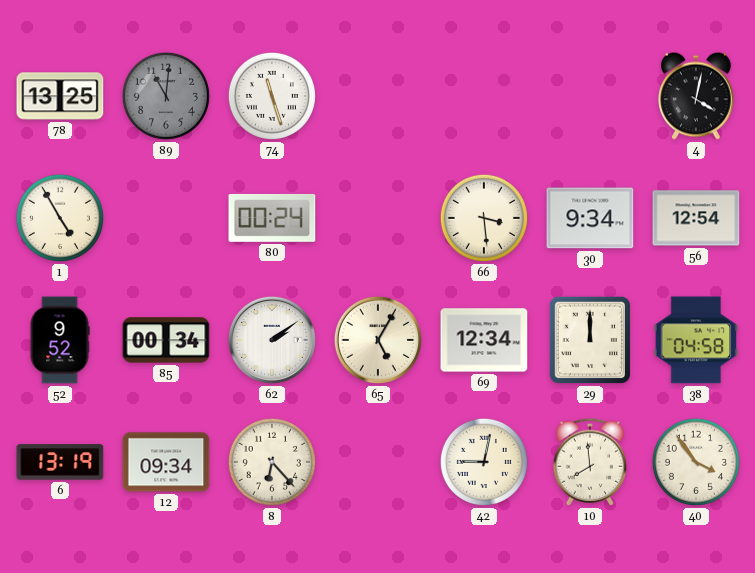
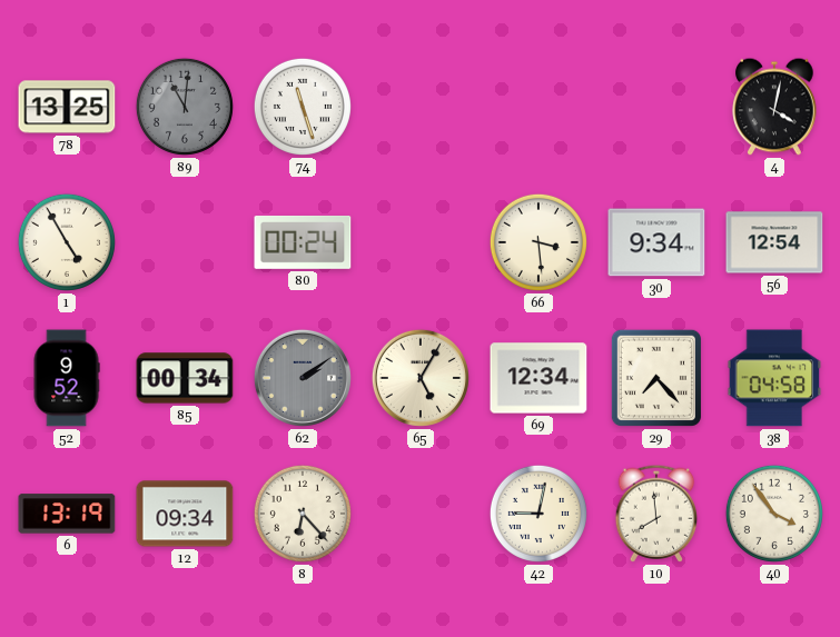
62 dial: white -> grey
29: 12:00 -> 7:23
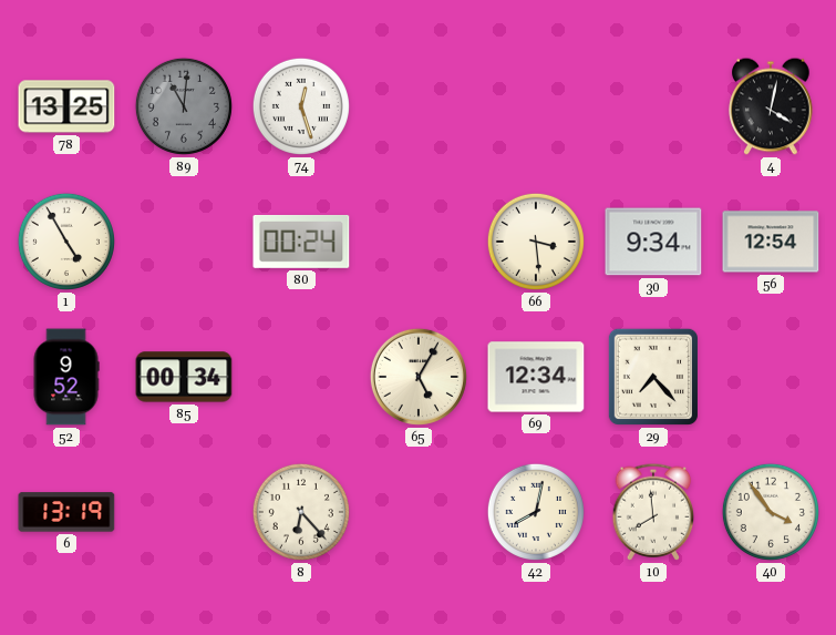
74: 11:27 -> 12:27
62: 2:09 -> none
38: 04:58 -> none
12: 09:34 -> none
42: 9:02 -> 8:02
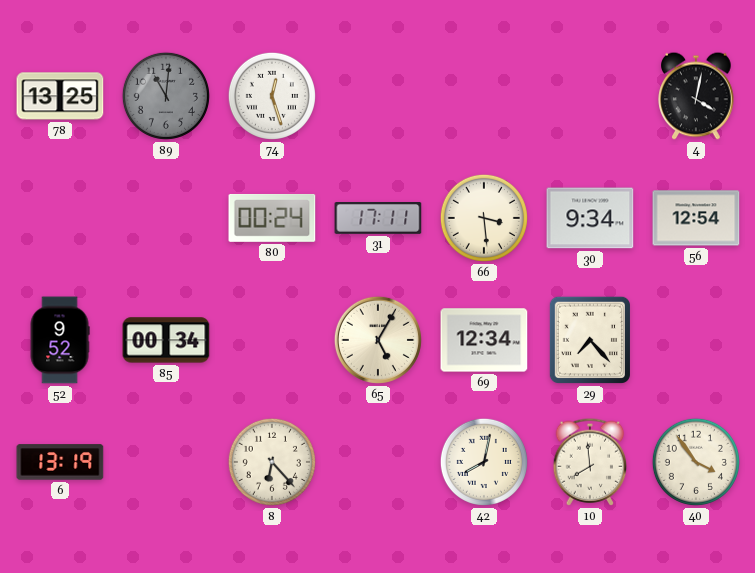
1: 4:55 -> none
31: none -> 17:11
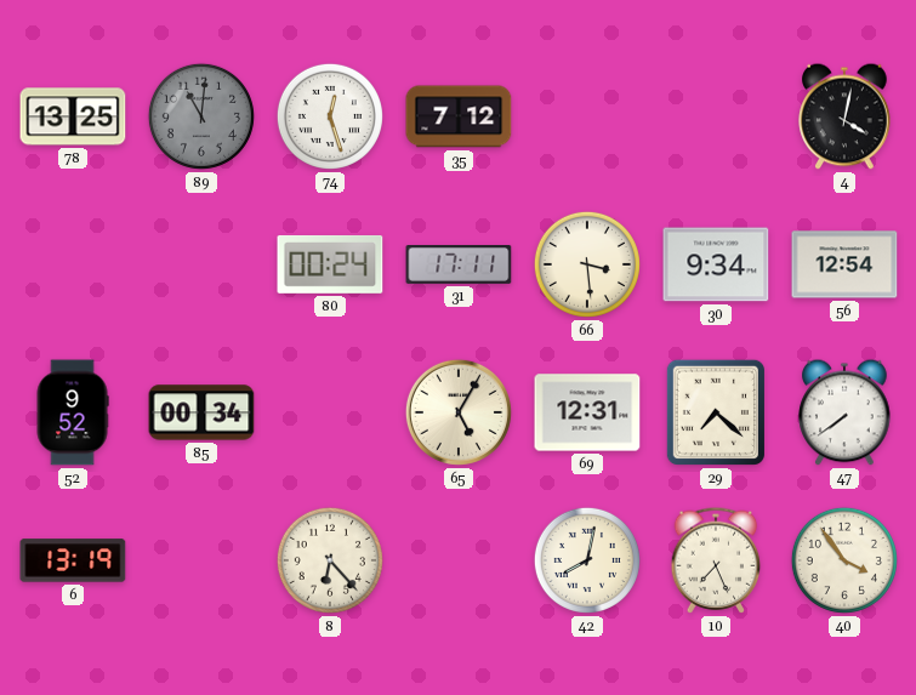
35: none -> 7:12
69: 12:34 -> 12:31
29: 7:23 -> 7:22
47: none -> 7:39
10: 7:59 -> 7:26
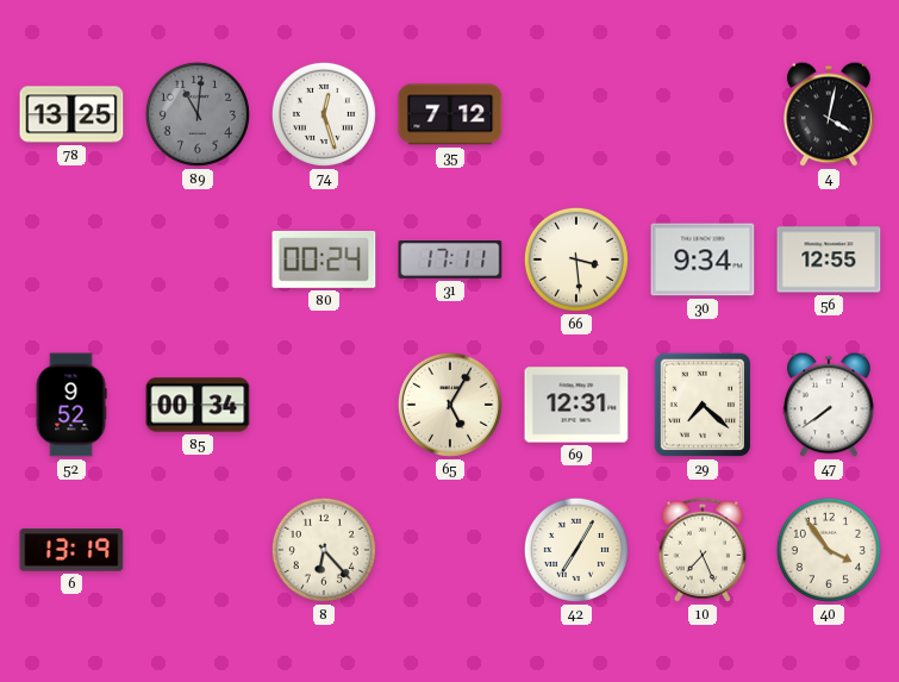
56: 12:54 -> 12:55
42: 8:02 -> 7:05
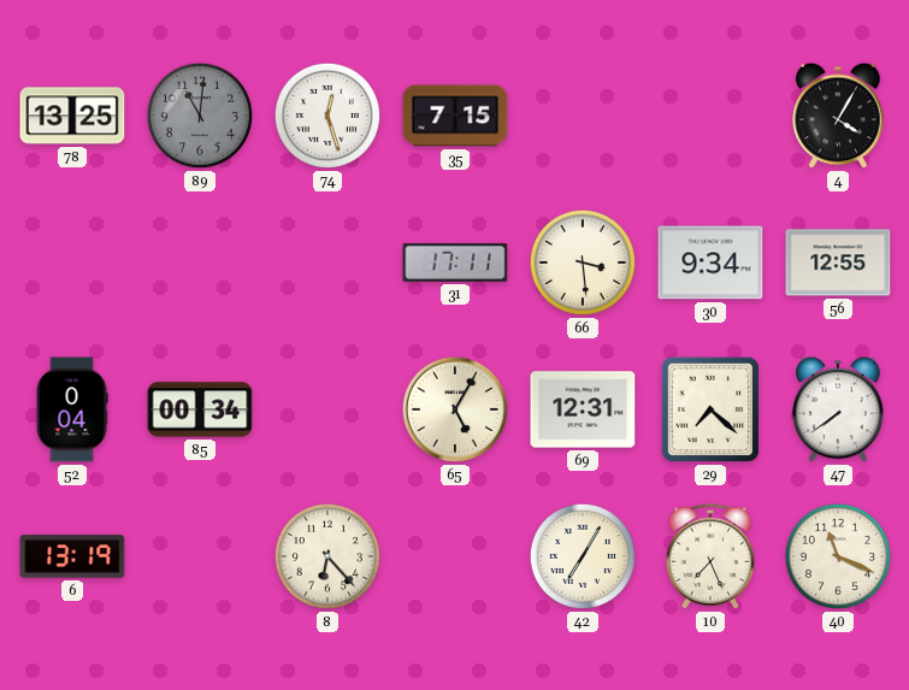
35: 7:12 -> 7:15
4: 4:02 -> 4:05
80: 00:24 -> none
52: 9:52 -> 0:04
40: 3:54 -> 11:19
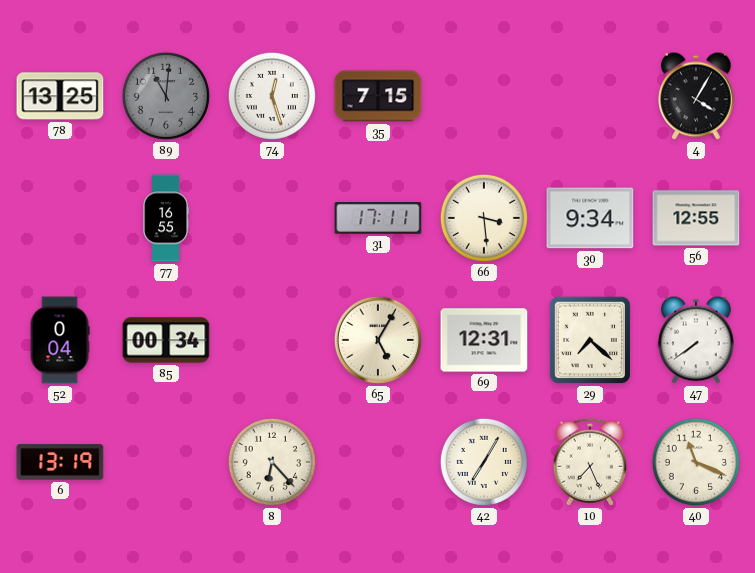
77: none -> 16:55
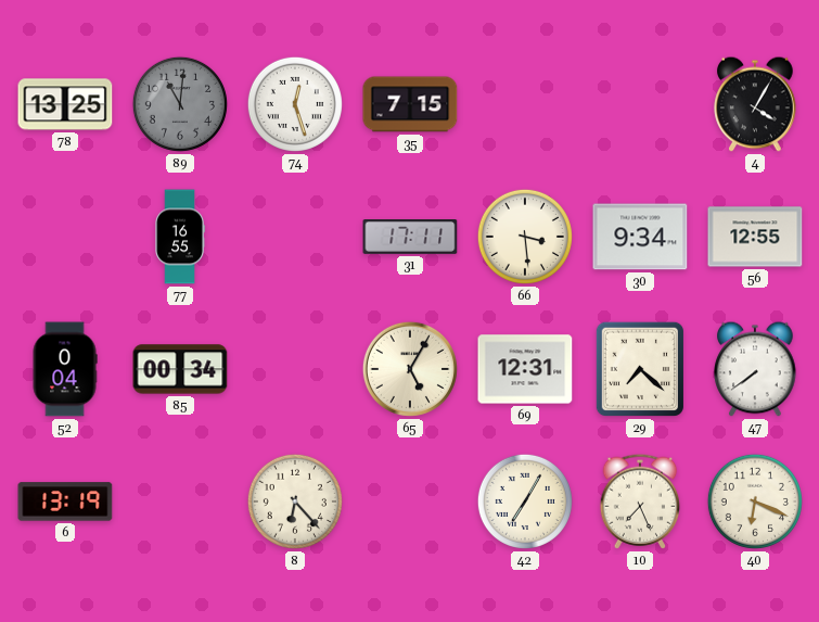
40: 11:19 -> 6:19
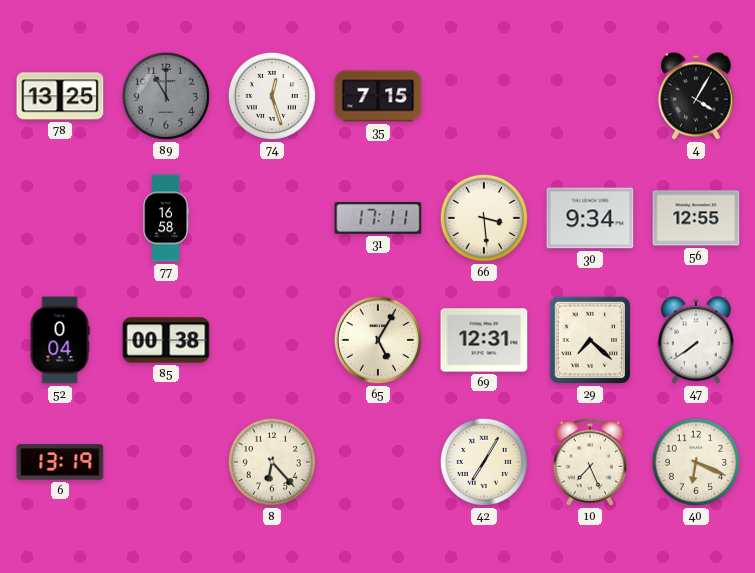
89: 11:01 -> 11:00
77: 16:55 -> 16:58
85: 00:34 -> 00:38
